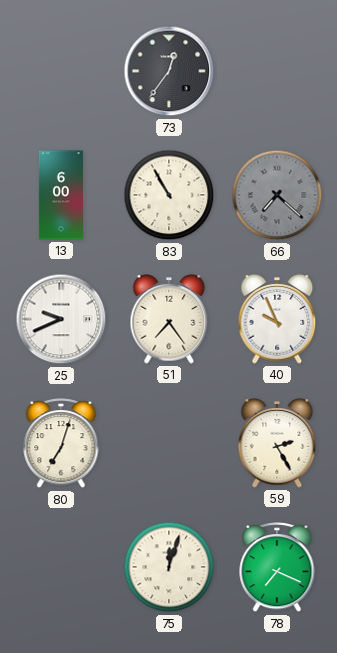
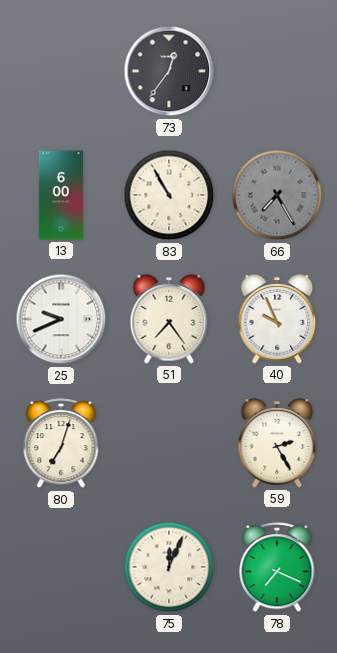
66: 7:22 -> 7:25
75: 12:03 -> 12:04
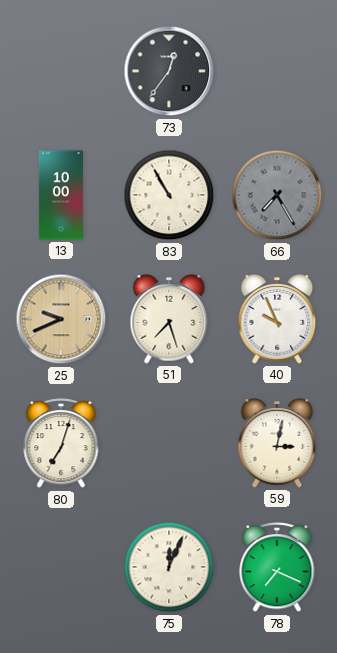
13: 6:00 -> 10:00
25 dial: white -> champagne
51: 7:24 -> 7:27
59: 2:25 -> 3:02
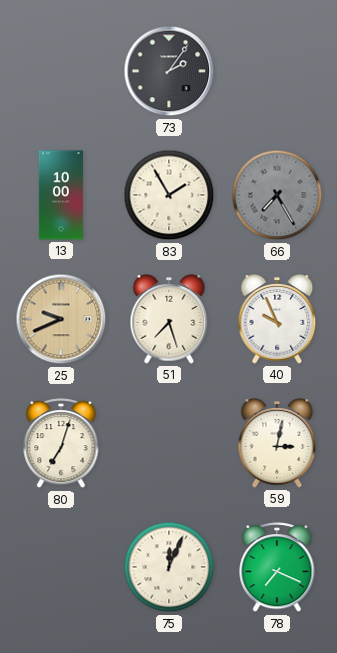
73: 12:36 -> 2:06
83: 10:55 -> 1:55
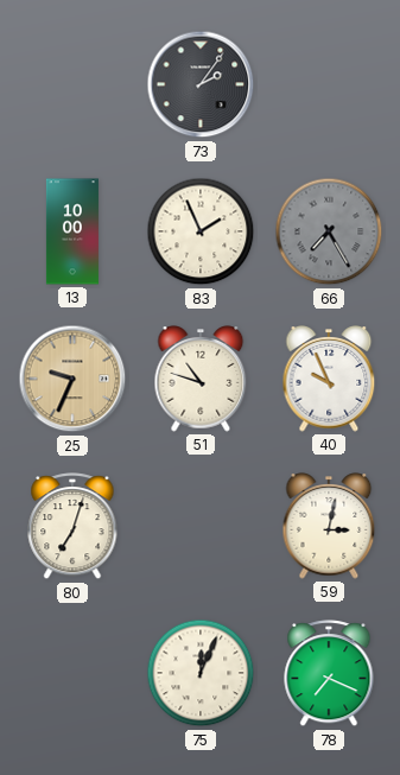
83: 1:55 -> 1:56
25: 9:41 -> 9:34
51: 7:27 -> 10:48
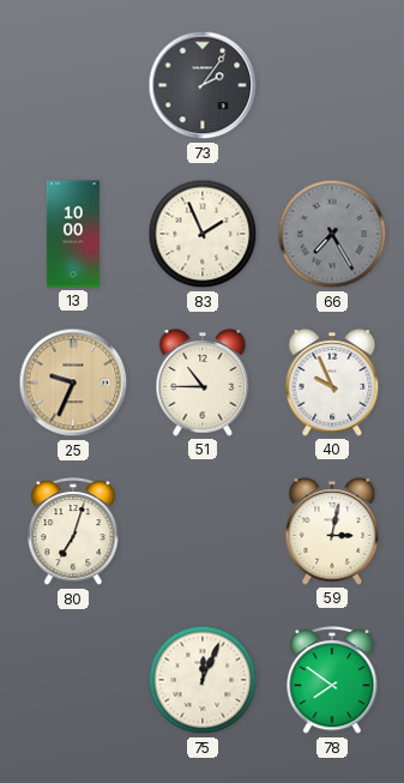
51: 10:48 -> 10:45
78: 7:19 -> 7:51
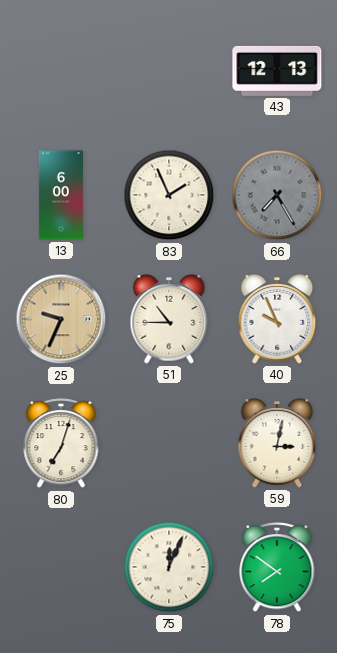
73: 2:06 -> none
43: none -> 12:13
13: 10:00 -> 6:00
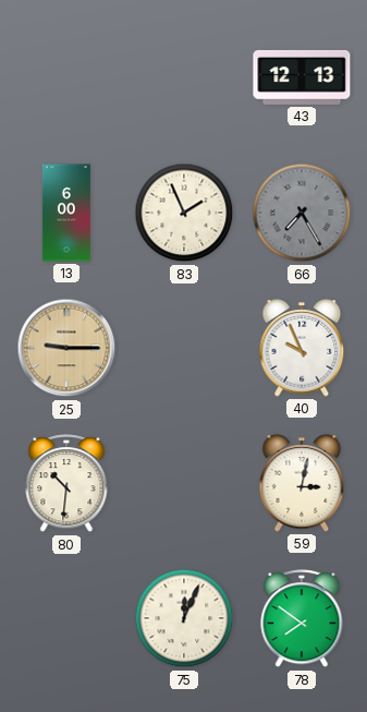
25: 9:34 -> 9:15
51: 10:45 -> none
80: 7:03 -> 10:31
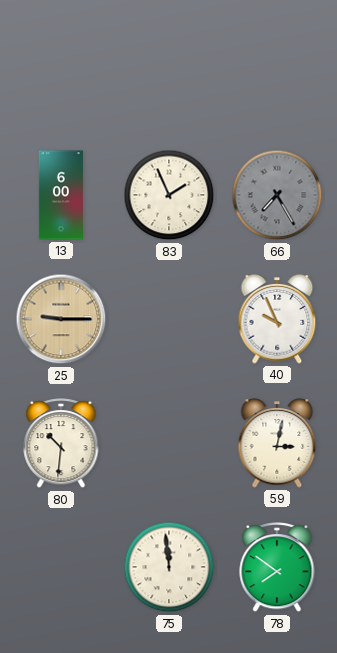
43: 12:13 -> none
75: 12:04 -> 11:59
